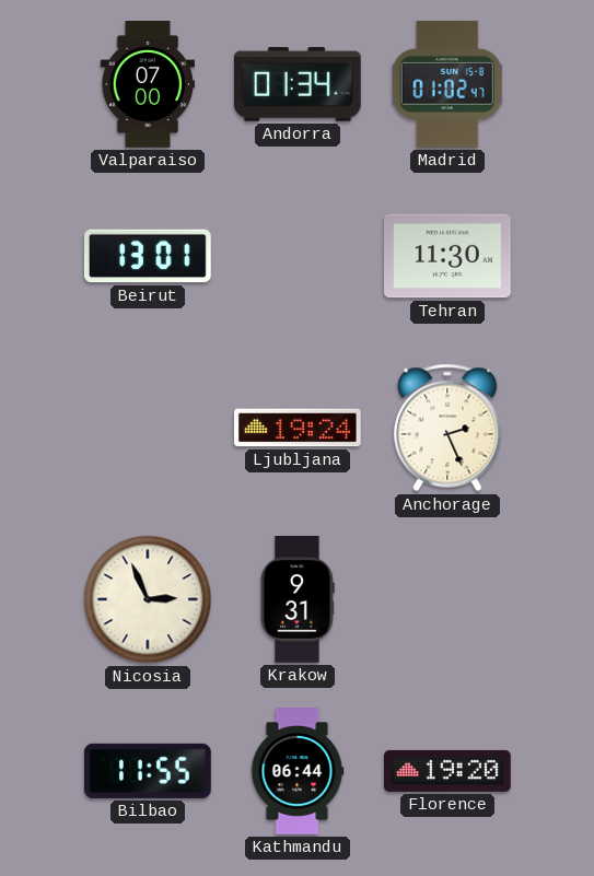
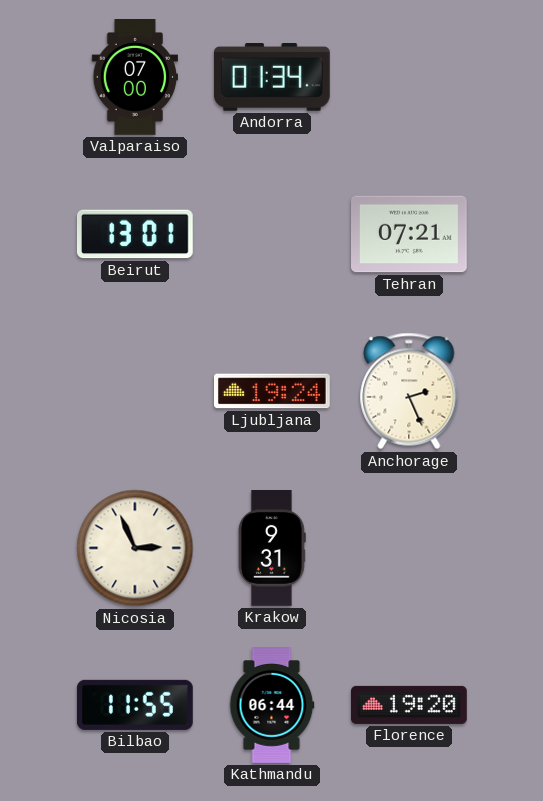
Madrid: 01:02 -> none
Tehran: 11:30 -> 07:21
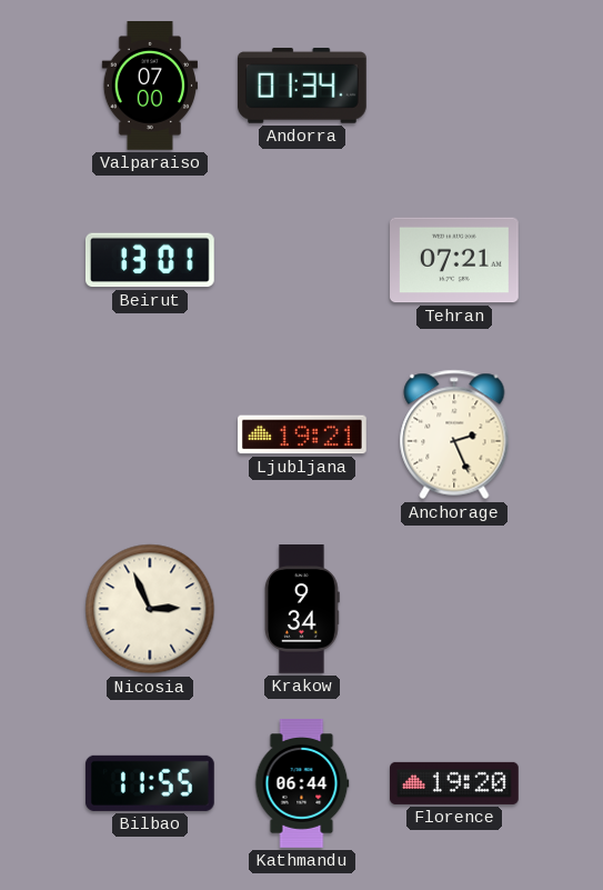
Ljubljana: 19:24 -> 19:21
Krakow: 9:31 -> 9:34
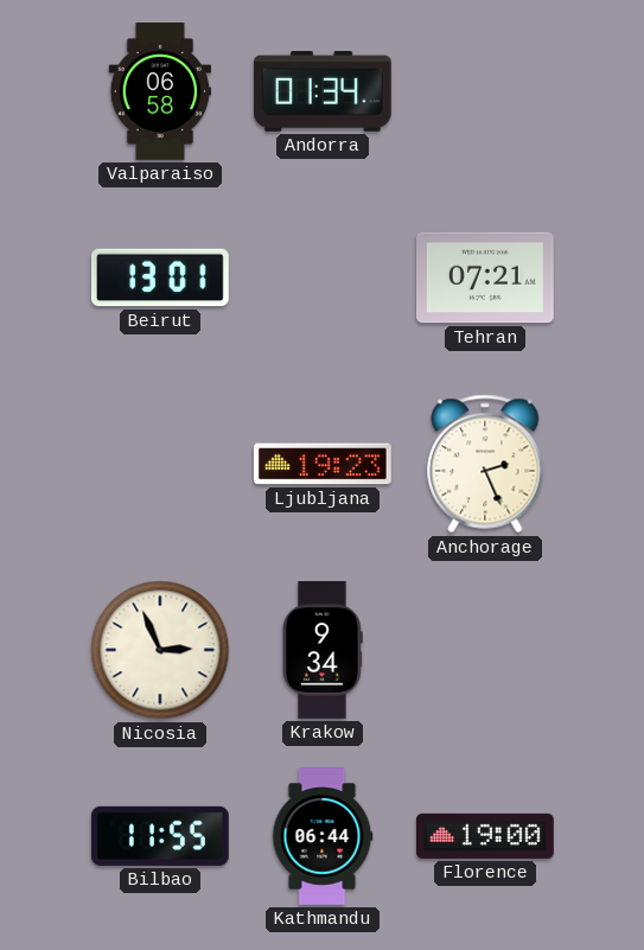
Valparaiso: 07:00 -> 06:58
Ljubljana: 19:21 -> 19:23
Florence: 19:20 -> 19:00
